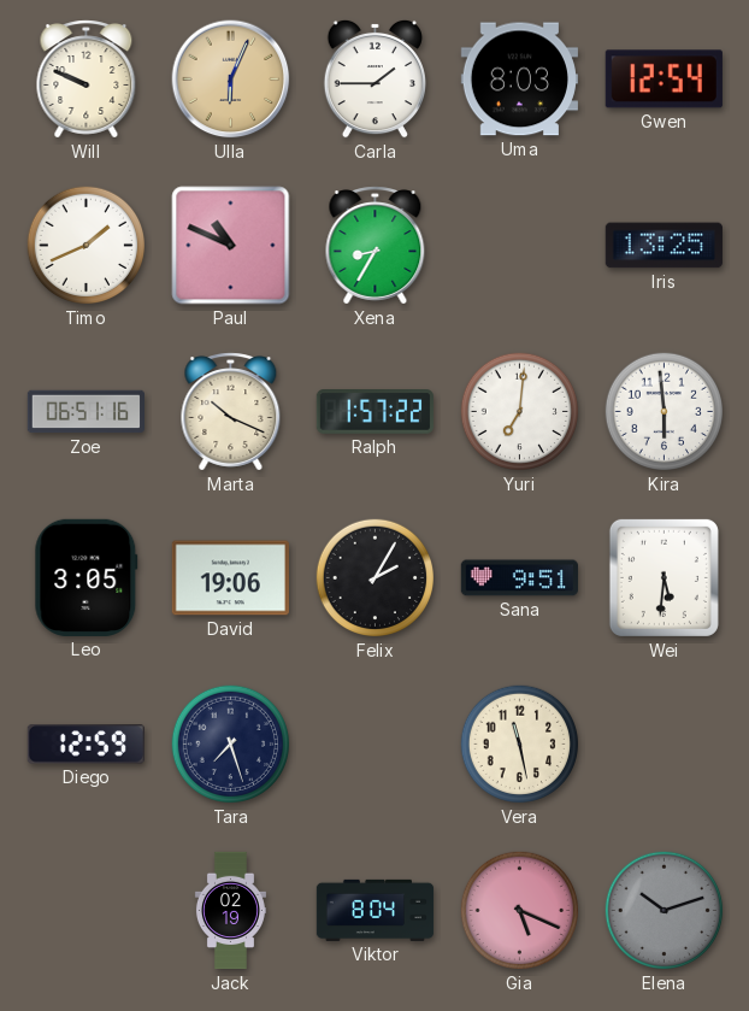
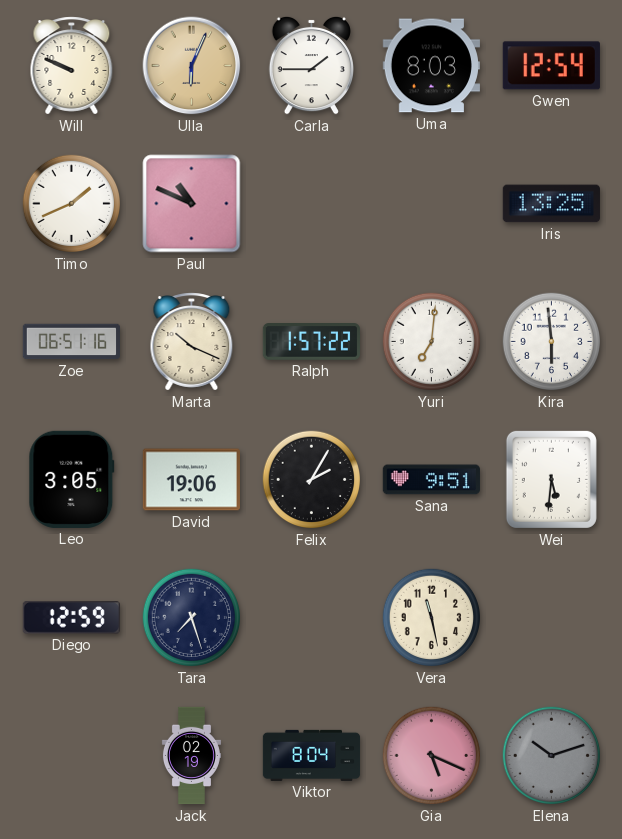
Xena: 8:35 -> none
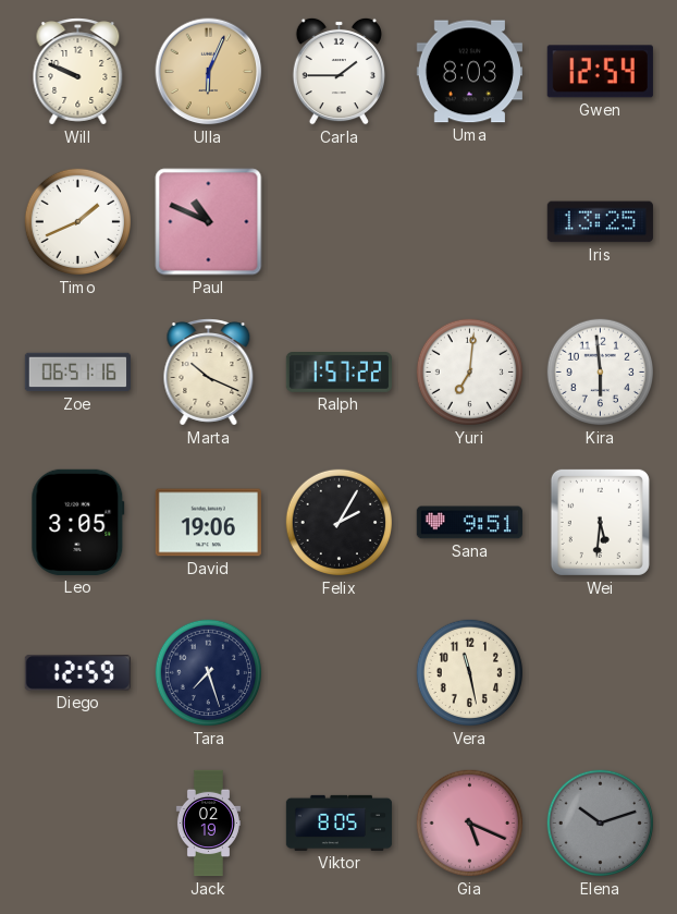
Viktor: 8:04 -> 8:05
